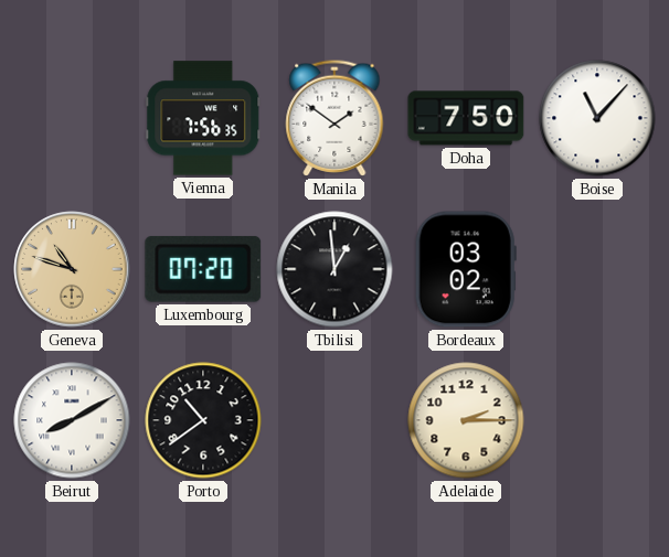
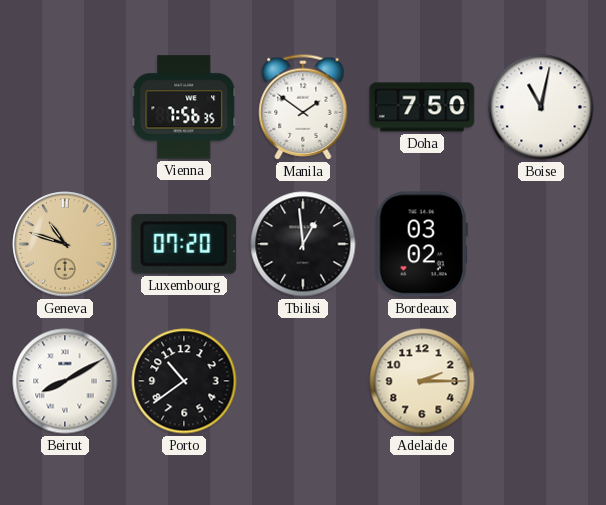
Boise: 11:07 -> 11:02
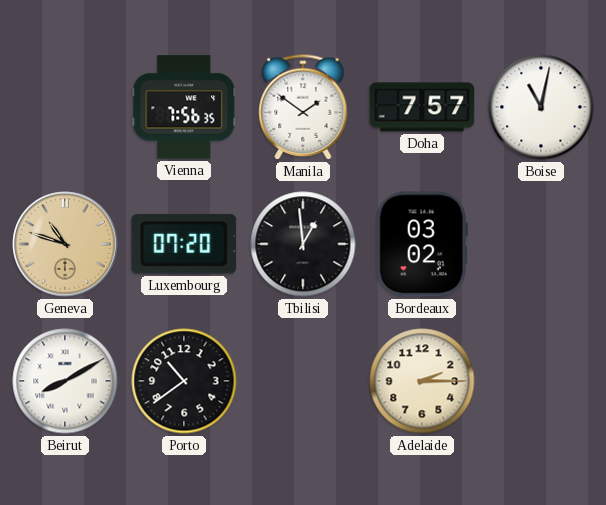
Doha: 7:50 -> 7:57
